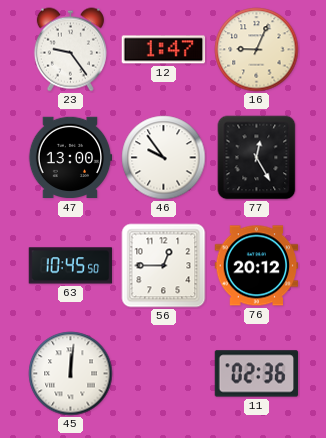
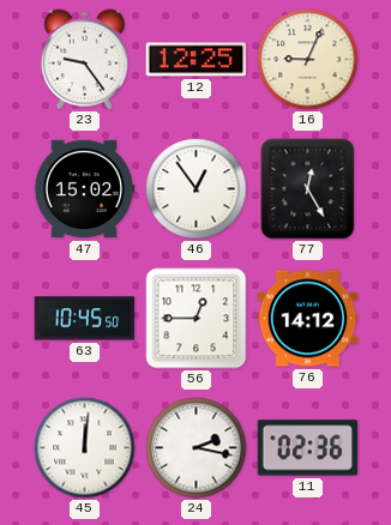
12: 1:47 -> 12:25
47: 13:00 -> 15:02
46: 9:54 -> 12:54
76: 20:12 -> 14:12
24: none -> 2:17
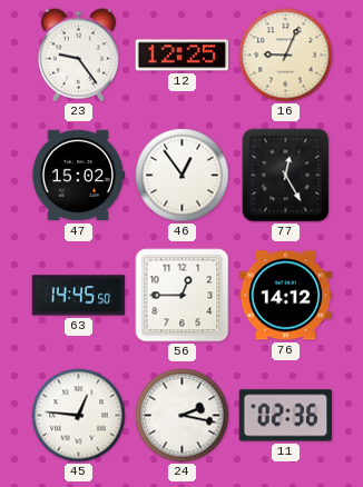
63: 10:45 -> 14:45
45: 12:01 -> 12:46
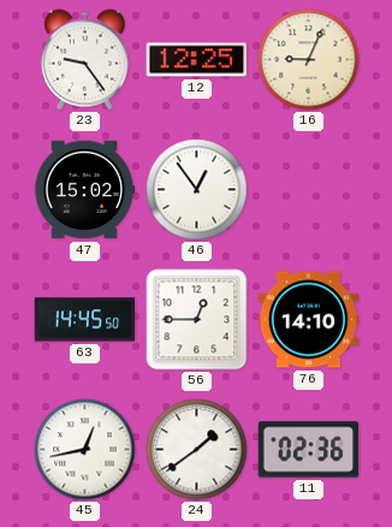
77: 12:25 -> none
76: 14:12 -> 14:10
45: 12:46 -> 12:43
24: 2:17 -> 1:39
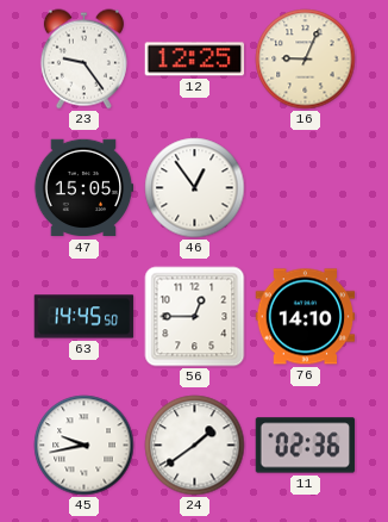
47: 15:02 -> 15:05
45: 12:43 -> 9:43
